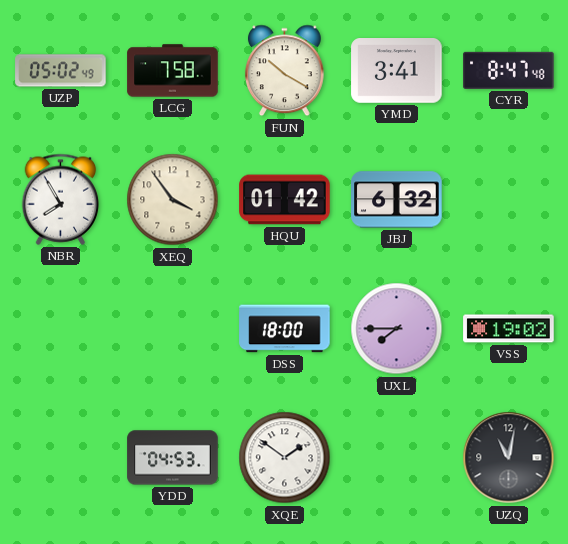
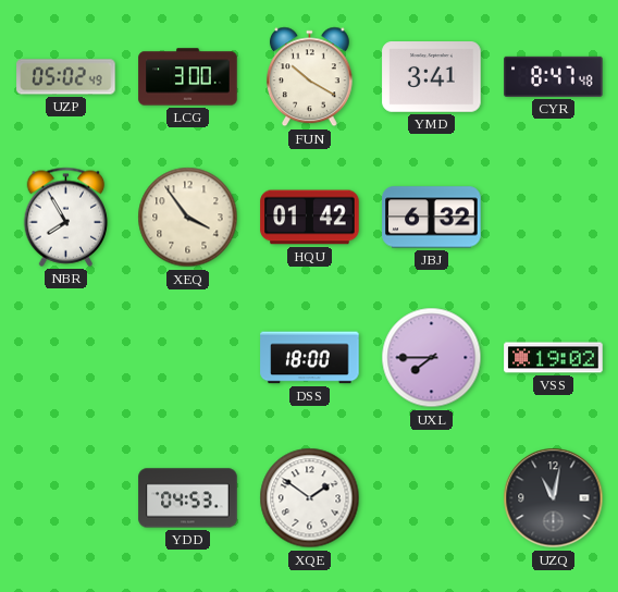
LCG: 7:58 -> 3:00
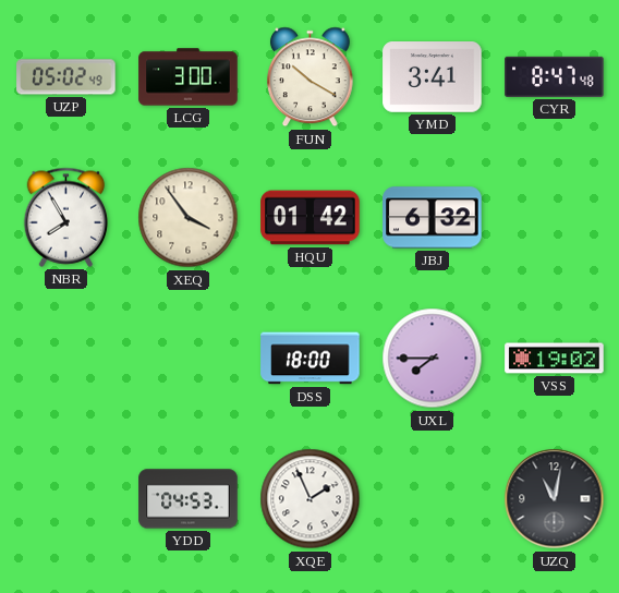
XQE: 1:51 -> 1:56
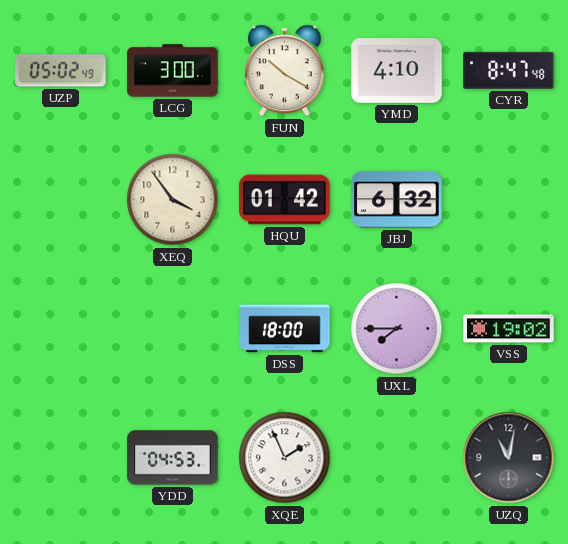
YMD: 3:41 -> 4:10
NBR: 7:55 -> none
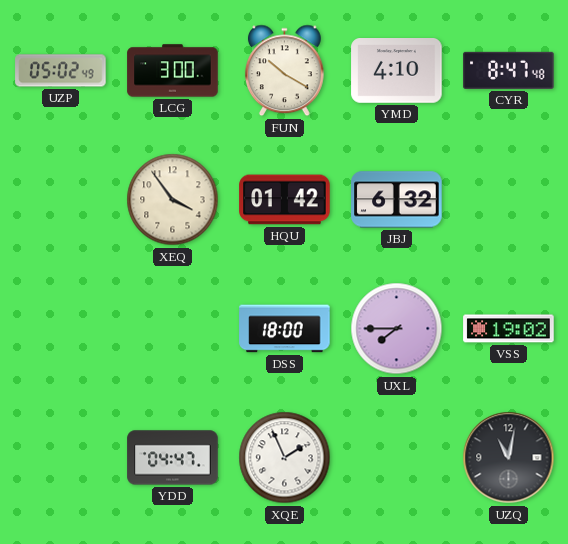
YDD: 04:53 -> 04:47
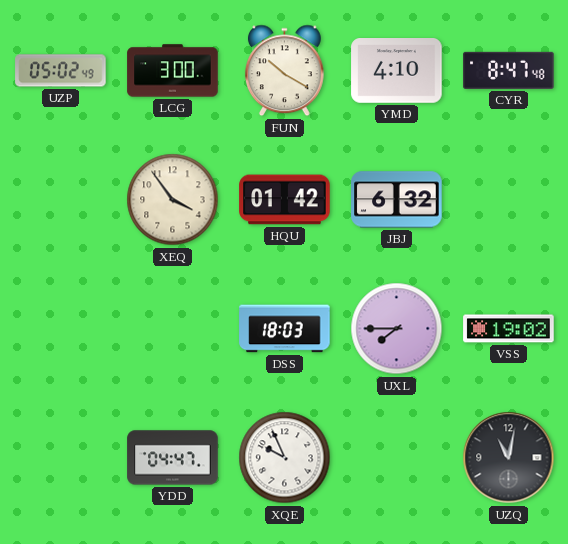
DSS: 18:00 -> 18:03
XQE: 1:56 -> 9:56
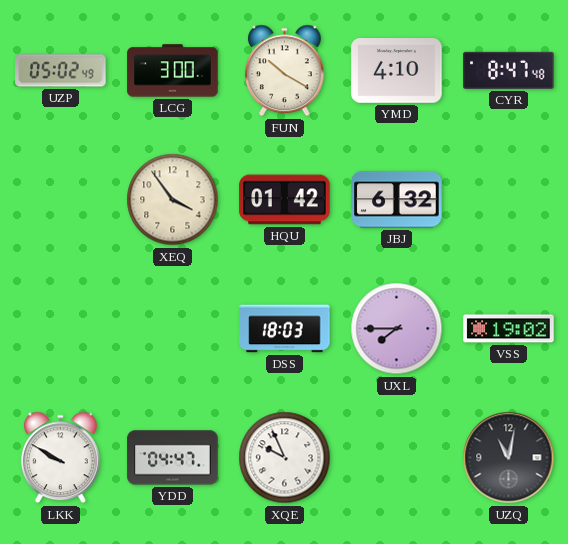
LKK: none -> 9:50
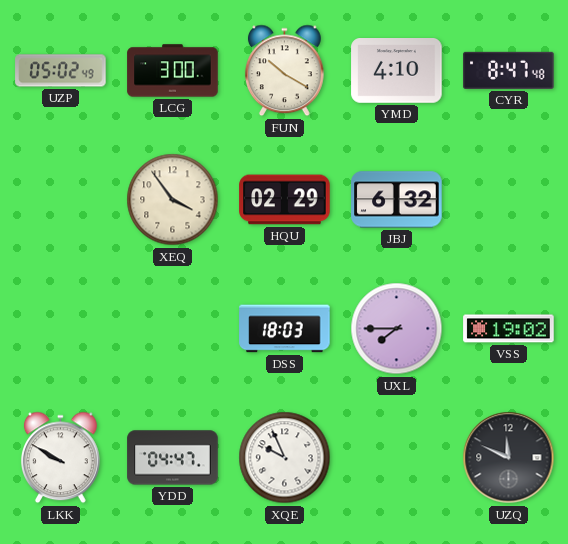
HQU: 01:42 -> 02:29
UZQ: 11:02 -> 11:49
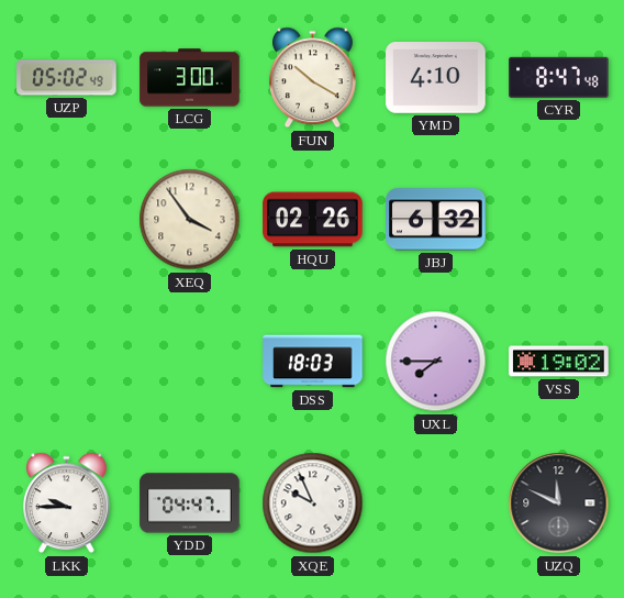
HQU: 02:29 -> 02:26
LKK: 9:50 -> 9:45
